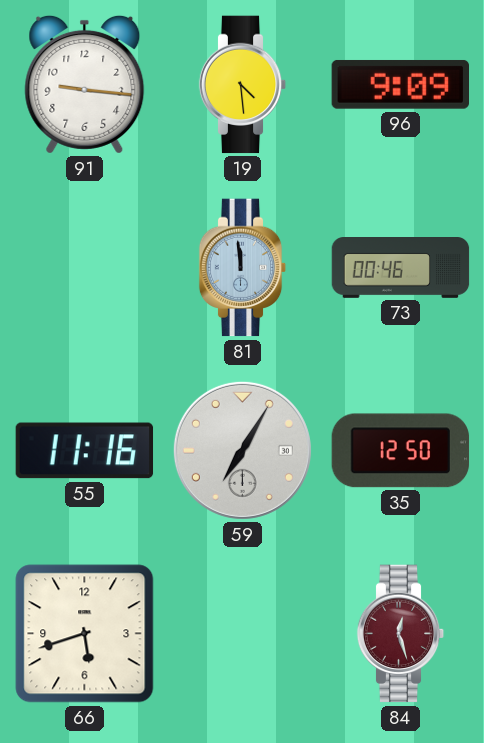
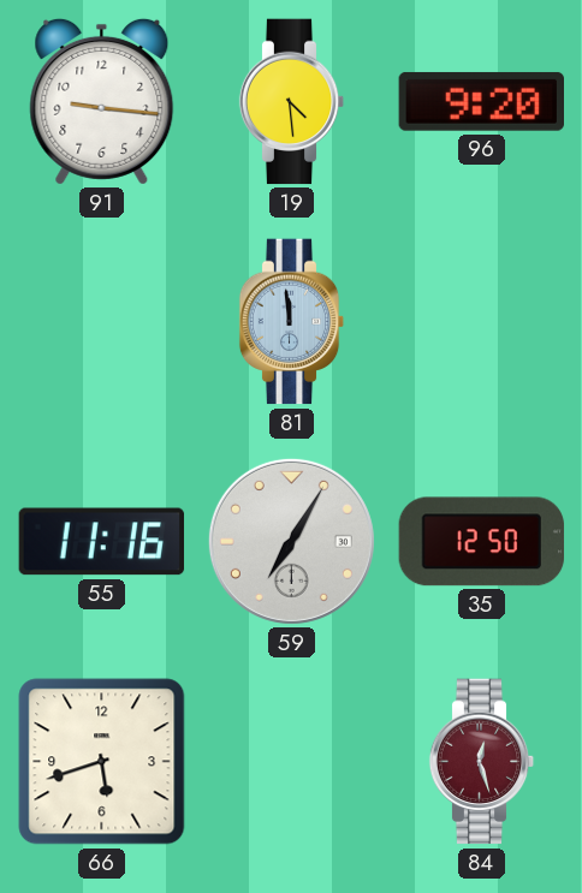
96: 9:09 -> 9:20
73: 00:46 -> none
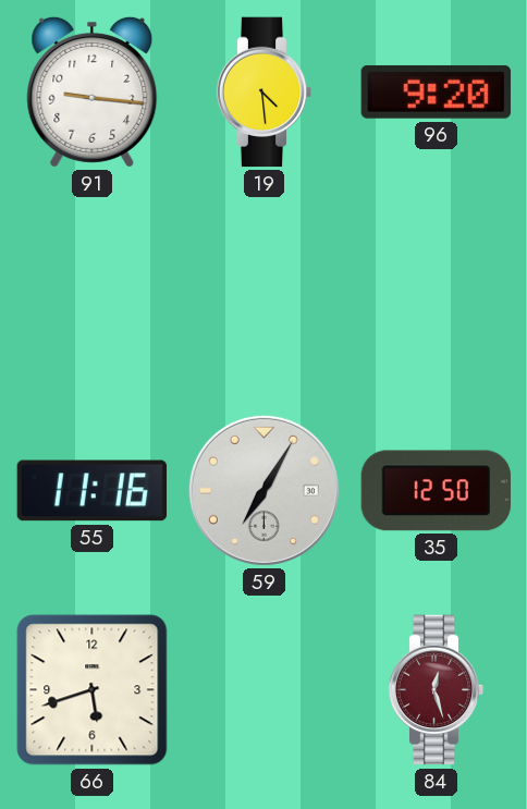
81: 11:59 -> none
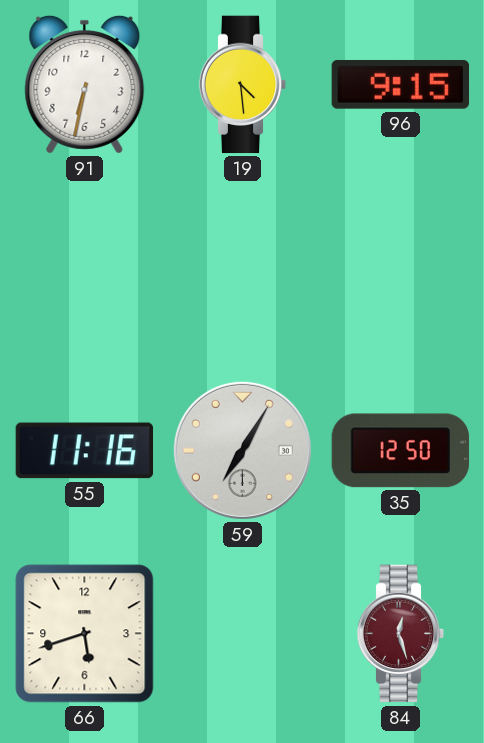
91: 9:16 -> 6:32
96: 9:20 -> 9:15
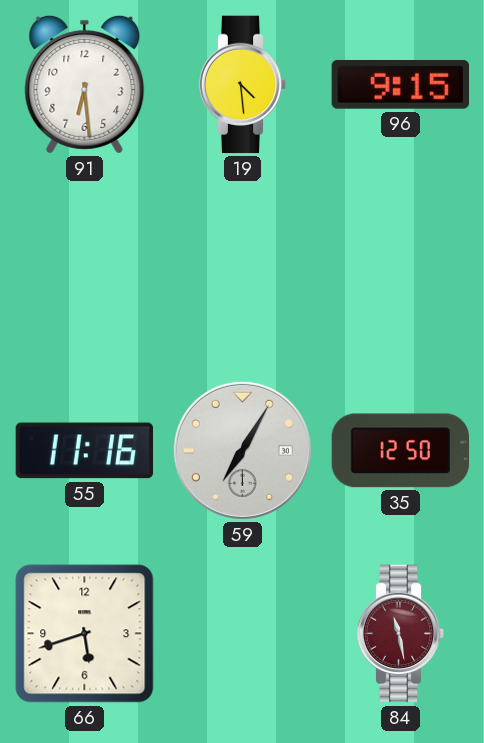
91: 6:32 -> 6:29
84: 12:27 -> 11:28
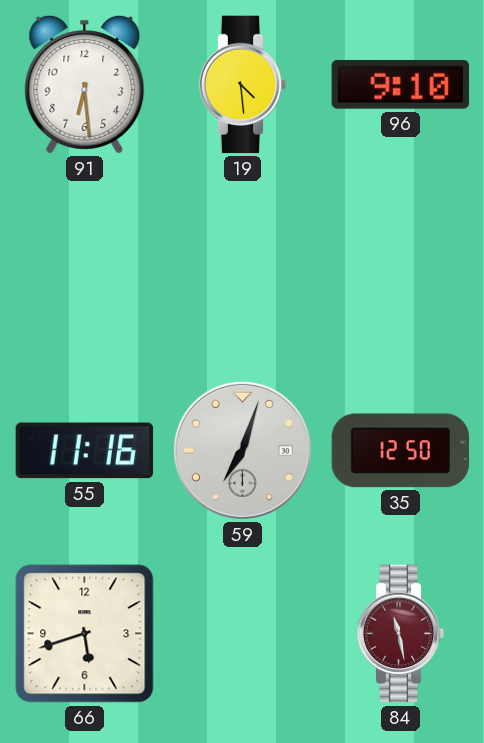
96: 9:15 -> 9:10
59: 7:05 -> 7:03
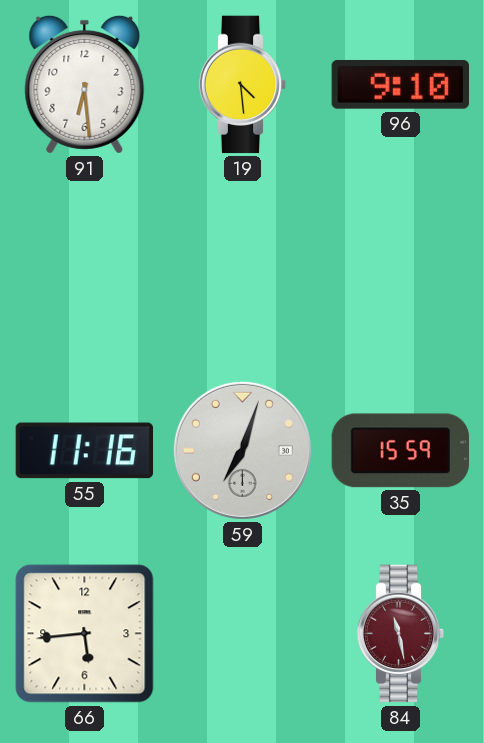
35: 12:50 -> 15:59
66: 5:42 -> 5:44
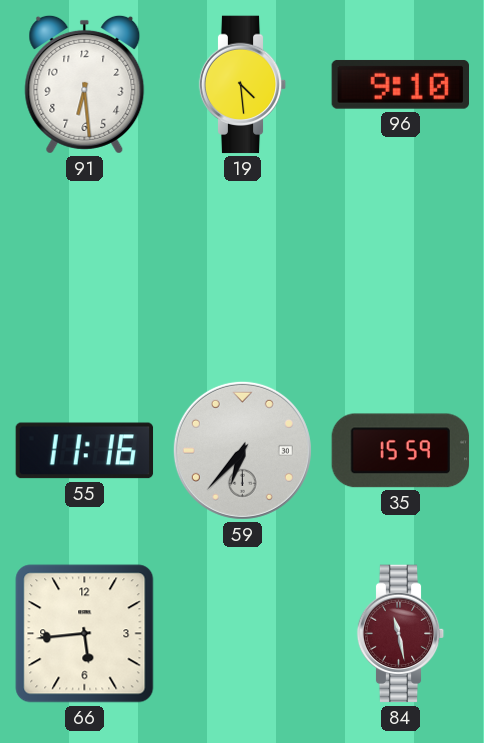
59: 7:03 -> 6:37
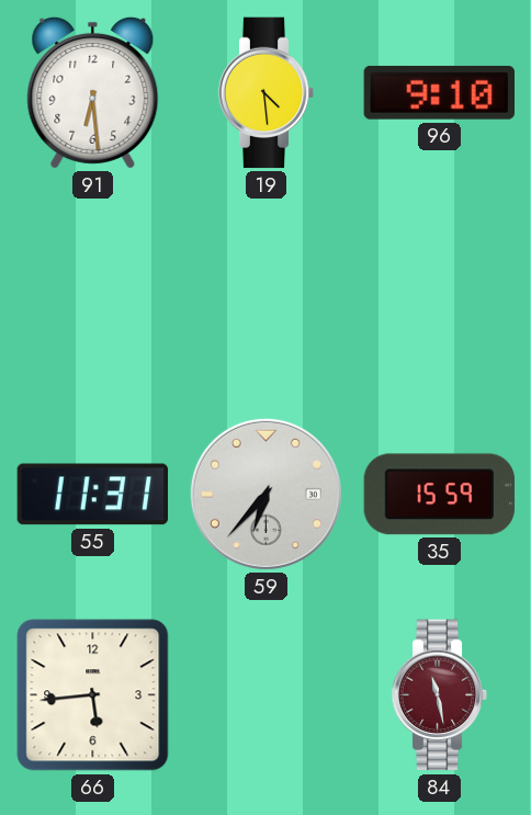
55: 11:16 -> 11:31
